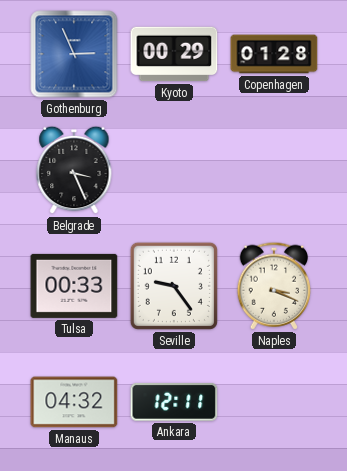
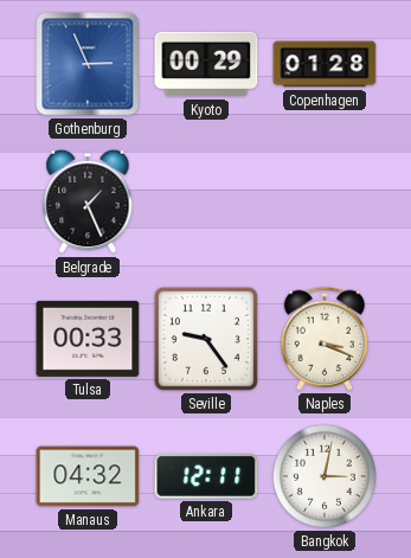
Belgrade: 3:26 -> 1:26
Bangkok: none -> 3:02
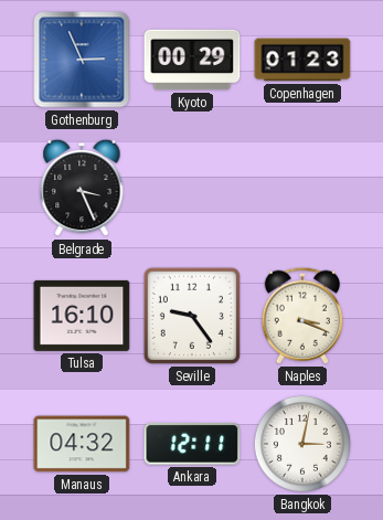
Copenhagen: 01:28 -> 01:23
Belgrade: 1:26 -> 3:26
Tulsa: 00:33 -> 16:10
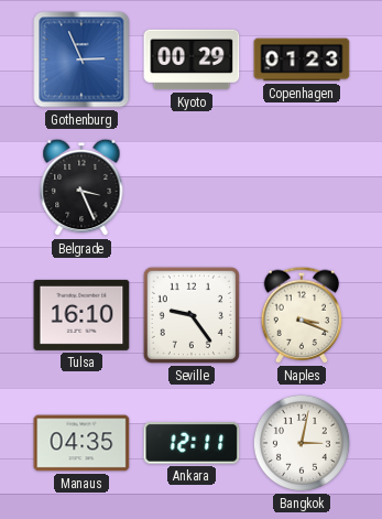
Manaus: 04:32 -> 04:35
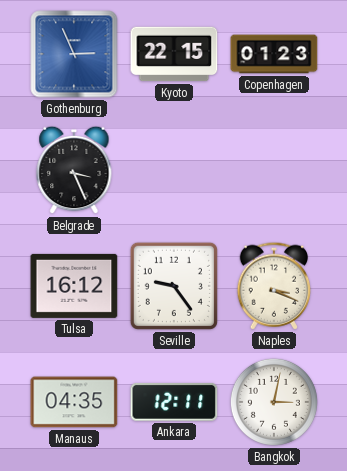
Kyoto: 00:29 -> 22:15
Tulsa: 16:10 -> 16:12
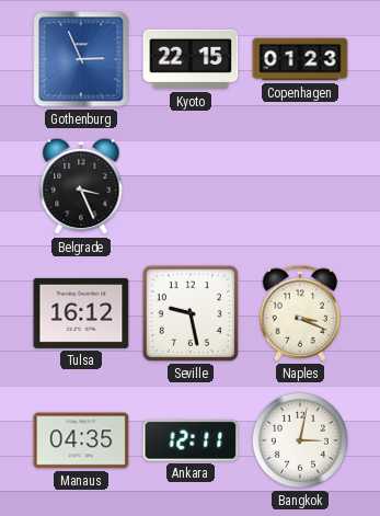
Seville: 9:24 -> 9:28
